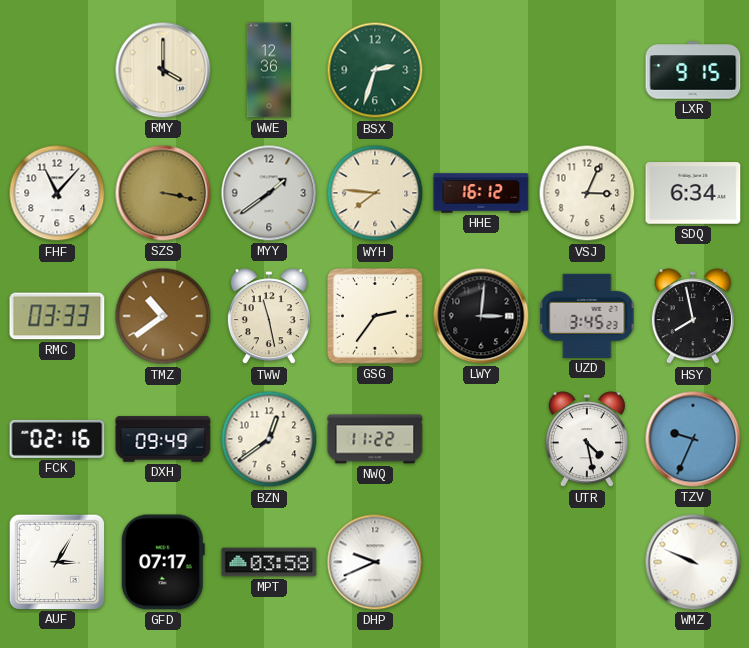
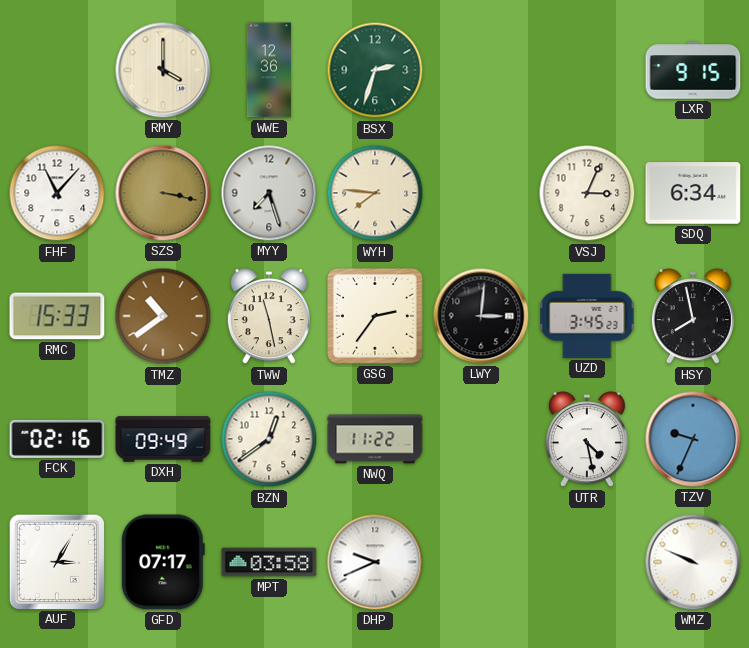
MYY: 1:39 -> 7:27
HHE: 16:12 -> none
RMC: 03:33 -> 15:33
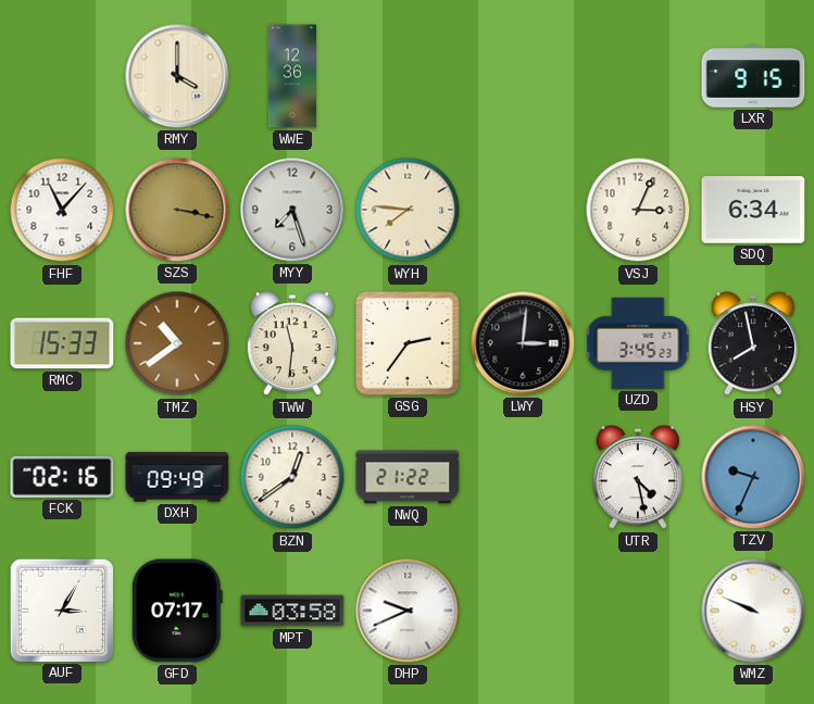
BSX: 2:33 -> none
TWW: 11:28 -> 11:31
NWQ: 11:22 -> 21:22
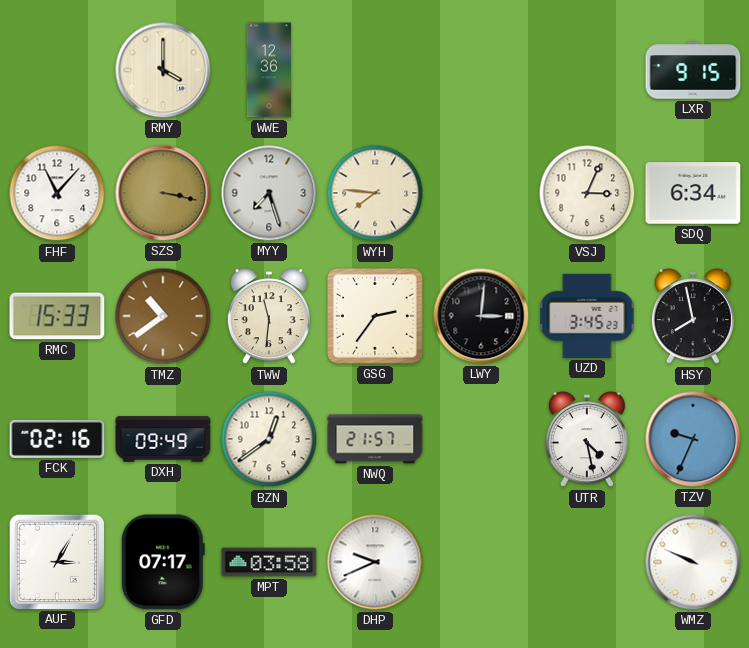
NWQ: 21:22 -> 21:57
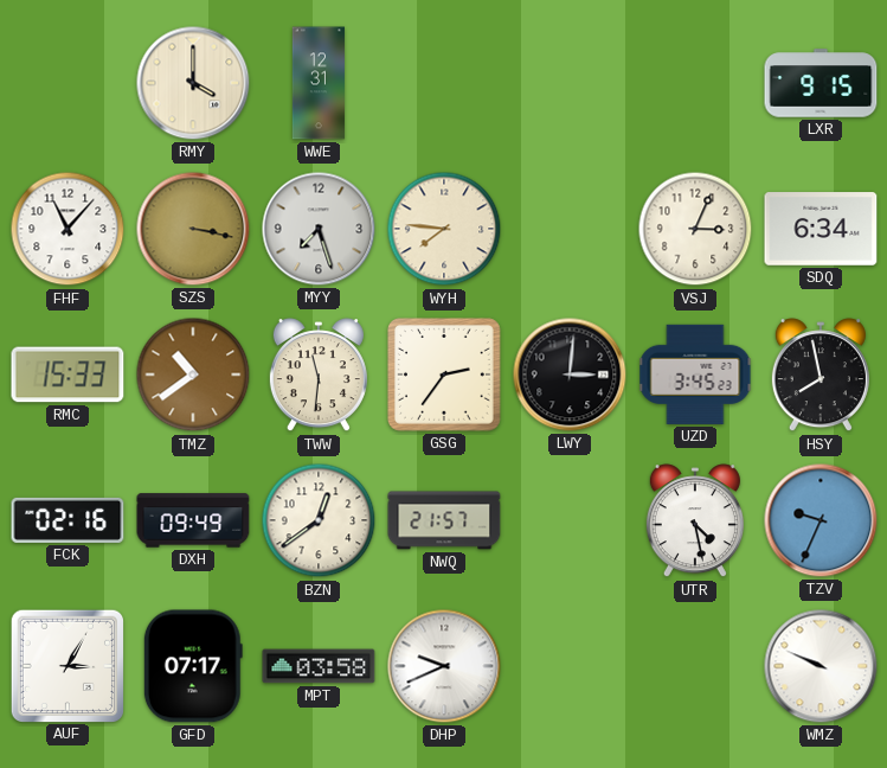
WWE: 12:36 -> 12:31
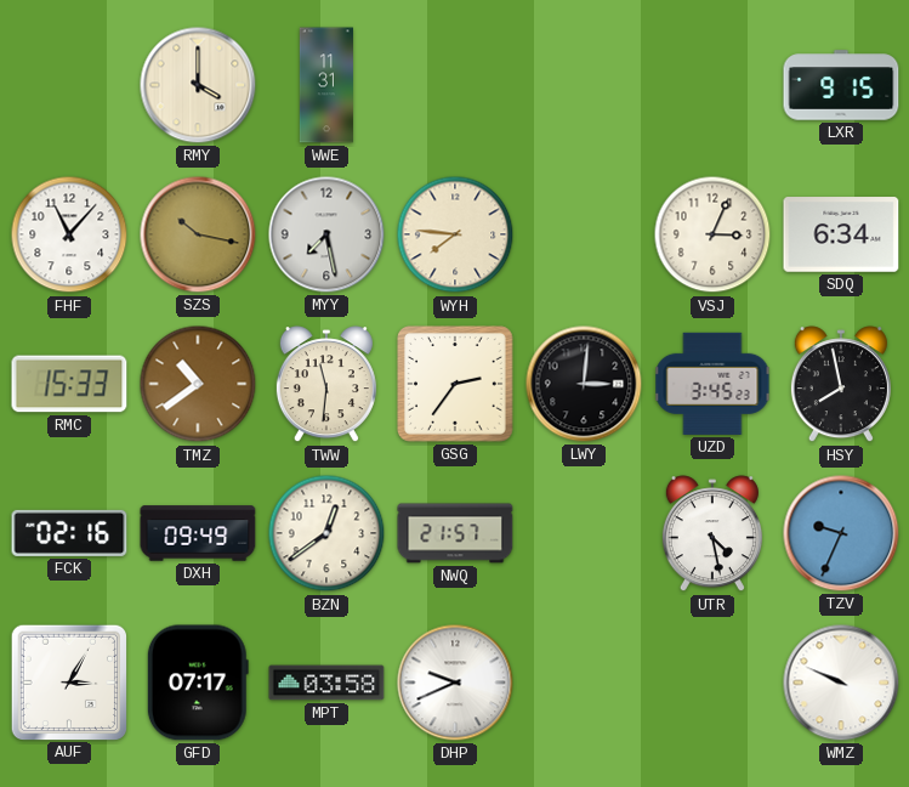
WWE: 12:31 -> 11:31
SZS: 3:17 -> 10:17
MYY: 7:27 -> 7:28
